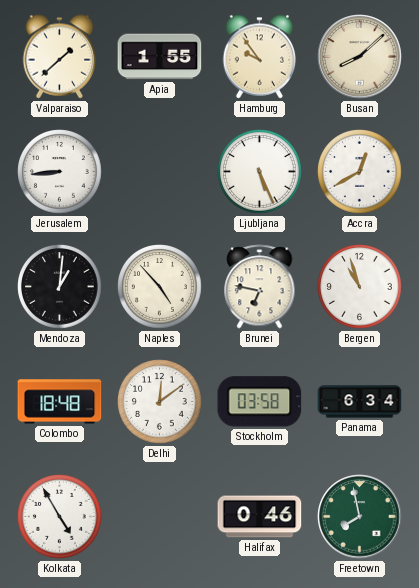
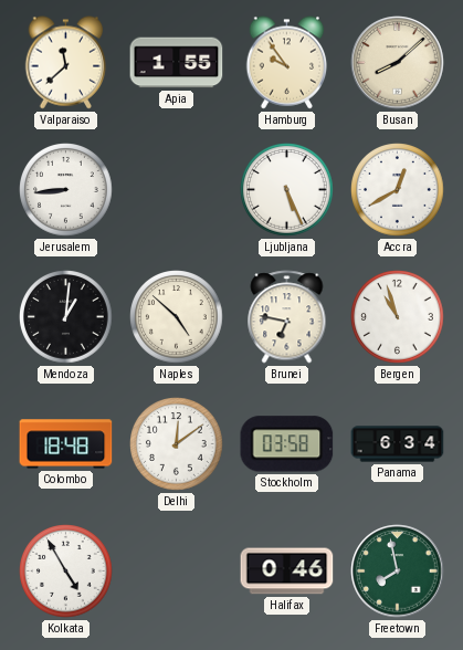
Valparaiso: 1:38 -> 11:38
Naples: 4:53 -> 4:52
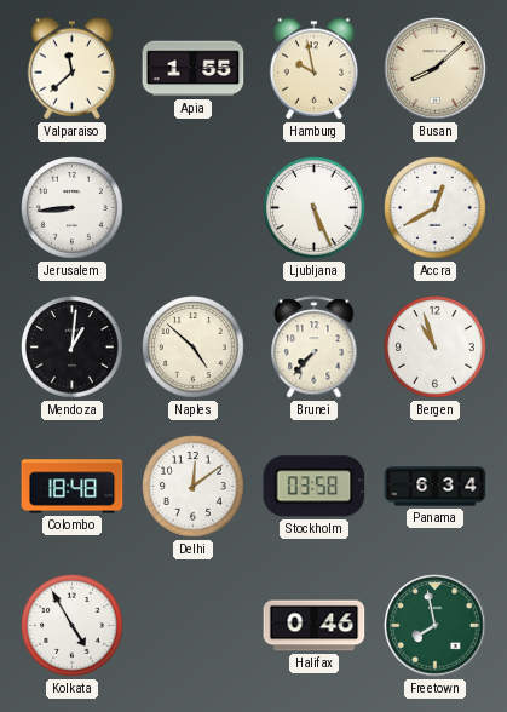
Hamburg: 9:54 -> 9:58
Brunei: 6:47 -> 7:37
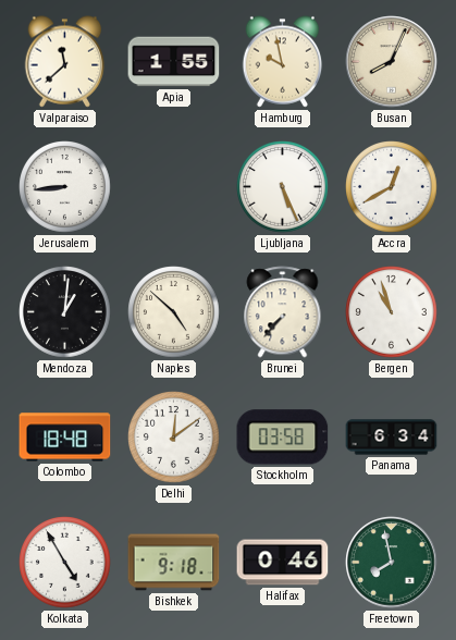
Busan: 8:08 -> 8:04
Bishkek: none -> 9:18
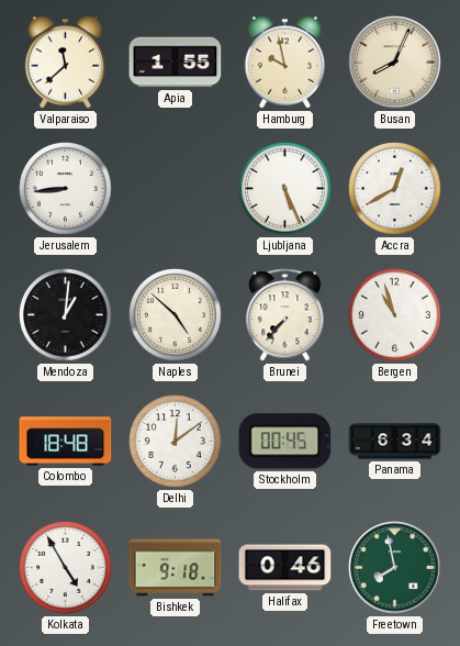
Stockholm: 03:58 -> 00:45
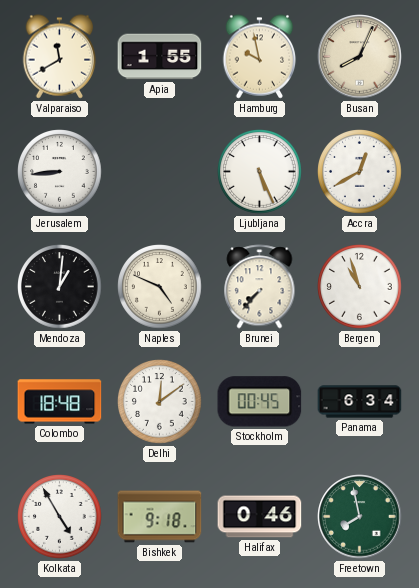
Valparaiso: 11:38 -> 11:40
Naples: 4:52 -> 4:49
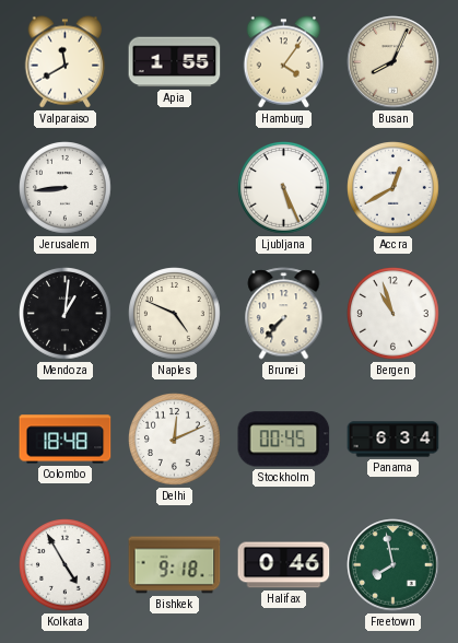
Hamburg: 9:58 -> 4:06
Delhi: 12:09 -> 12:11
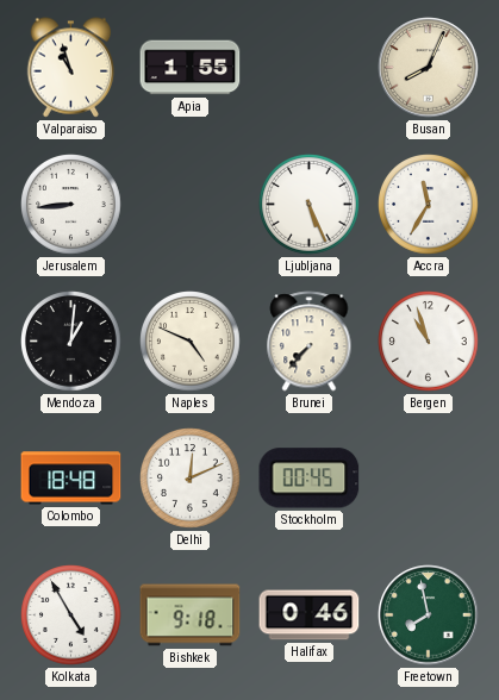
Valparaiso: 11:40 -> 10:57
Hamburg: 4:06 -> none
Accra: 12:40 -> 11:35
Panama: 6:34 -> none
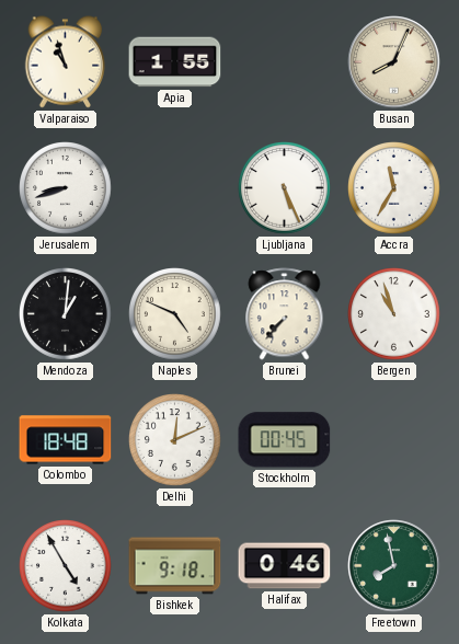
Jerusalem: 8:44 -> 8:42
